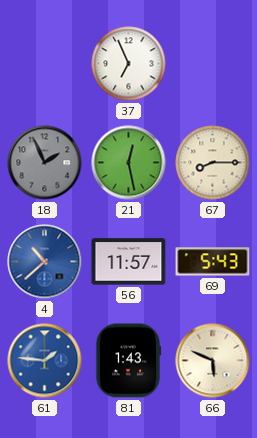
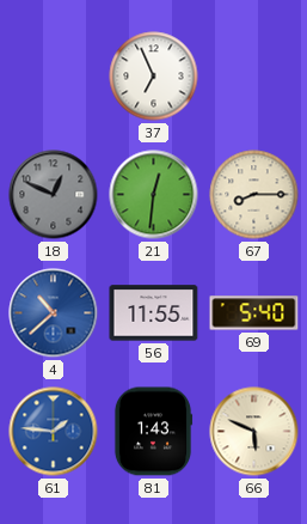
18: 1:56 -> 12:49
21: 12:28 -> 12:31
56: 11:57 -> 11:55
69: 5:43 -> 5:40
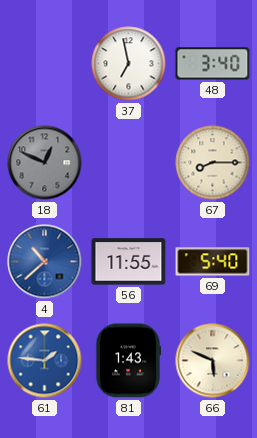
37: 6:56 -> 6:58
48: none -> 3:40
21: 12:31 -> none
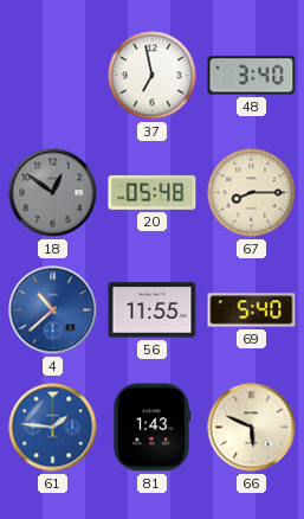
18: 12:49 -> 12:51
20: none -> 05:48
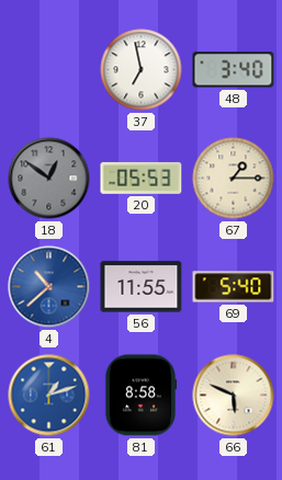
20: 05:48 -> 05:53
67: 8:15 -> 1:15
61: 1:46 -> 1:12
81: 1:43 -> 8:58
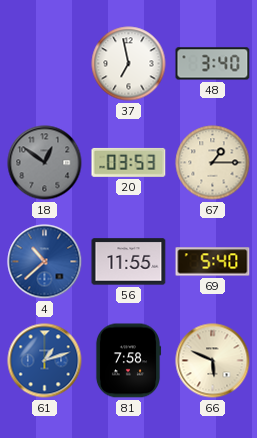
20: 05:53 -> 03:53
81: 8:58 -> 7:58
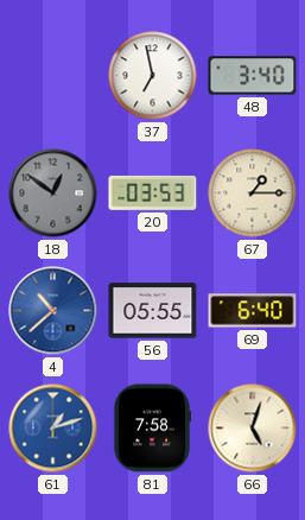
56: 11:55 -> 05:55
69: 5:40 -> 6:40
66: 5:49 -> 5:03
